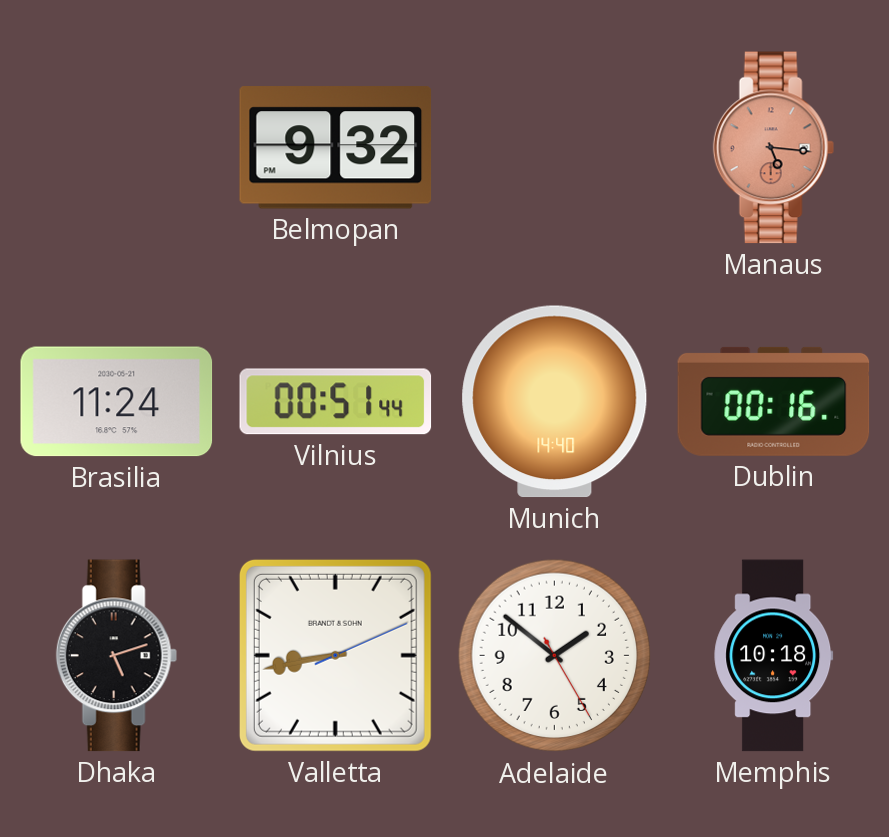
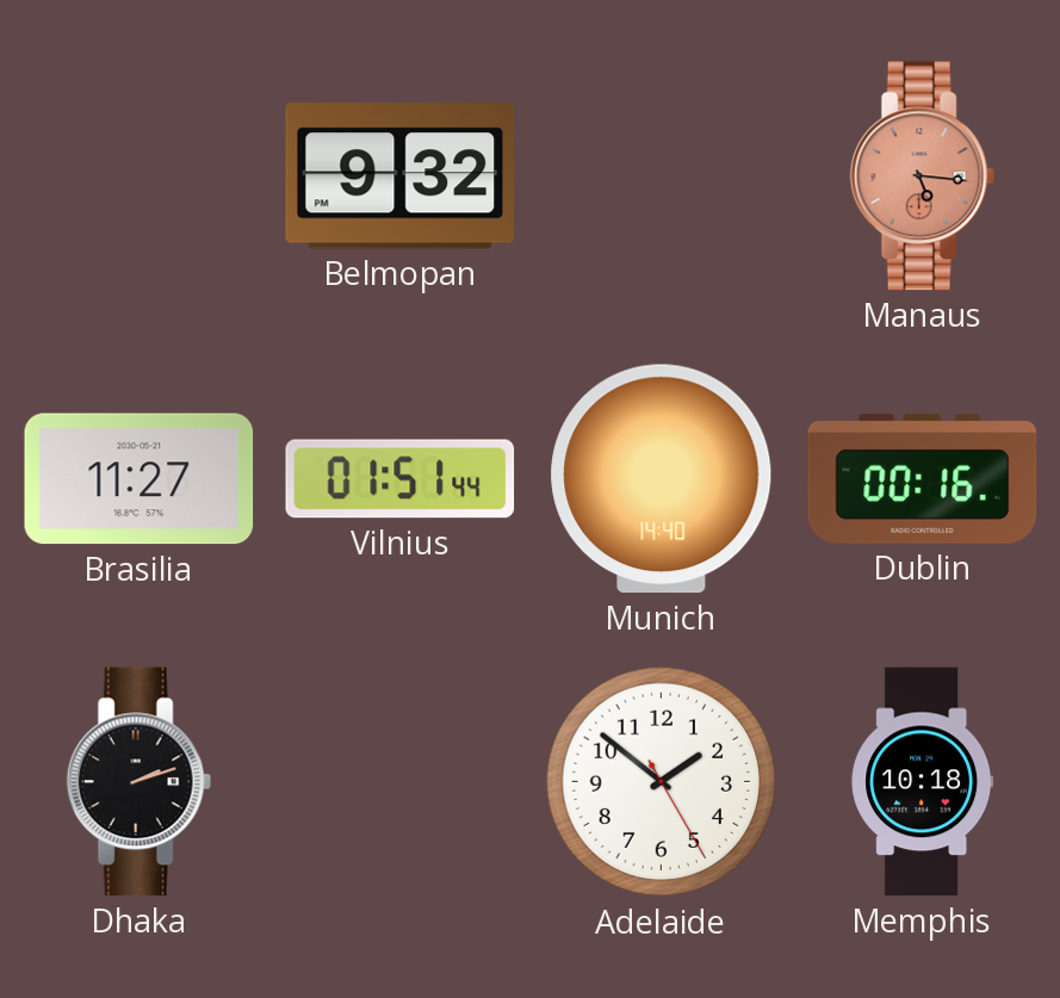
Brasilia: 11:24 -> 11:27
Vilnius: 00:51 -> 01:51
Dhaka: 5:12 -> 2:12
Valletta: 8:43 -> none
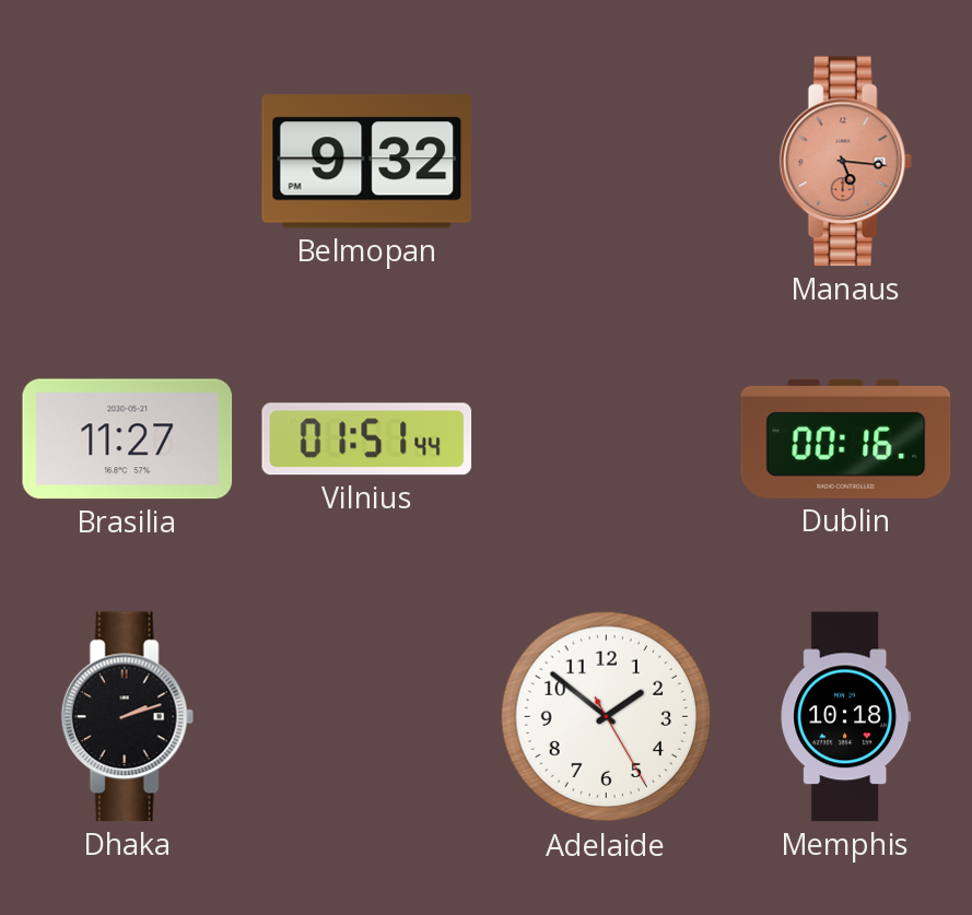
Munich: 14:40 -> none
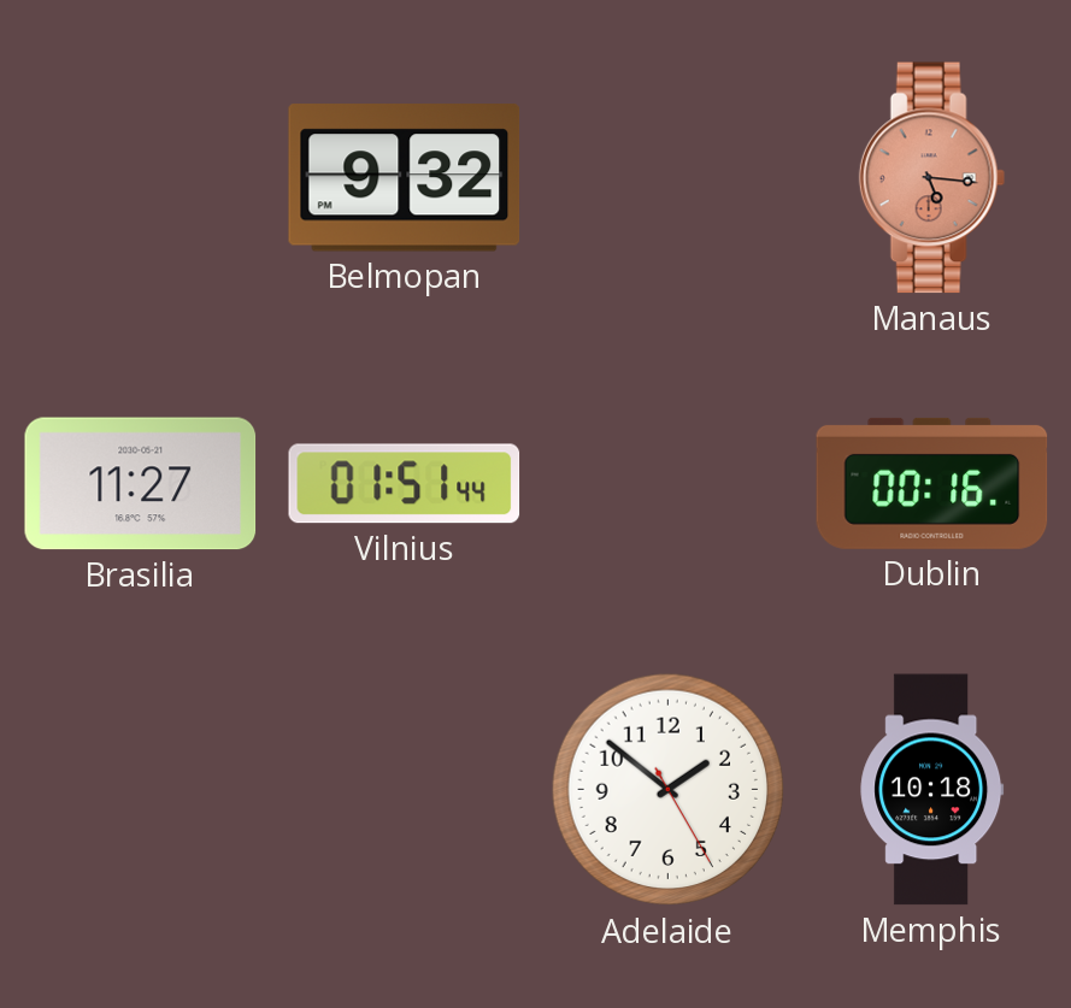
Dhaka: 2:12 -> none
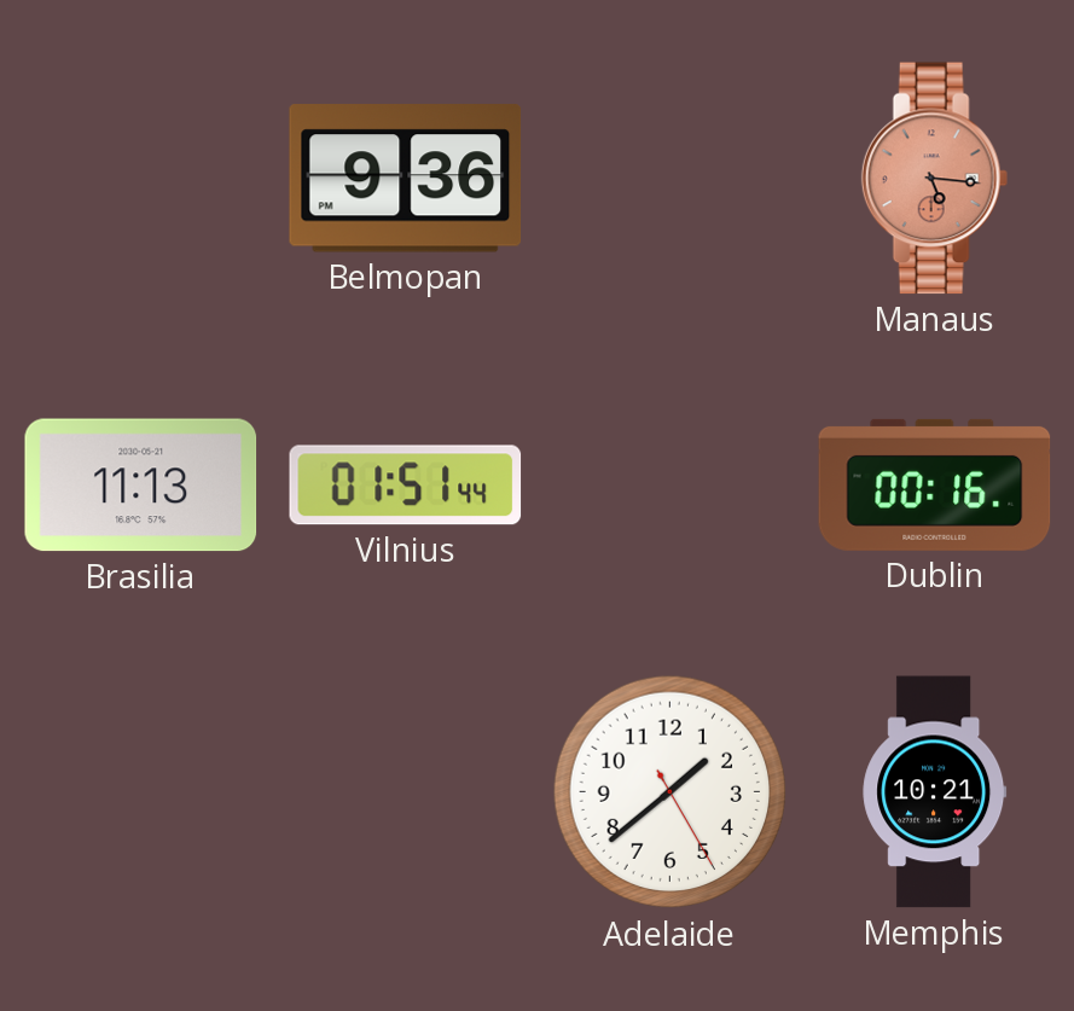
Belmopan: 9:32 -> 9:36
Brasilia: 11:27 -> 11:13
Adelaide: 1:51 -> 1:38
Memphis: 10:18 -> 10:21
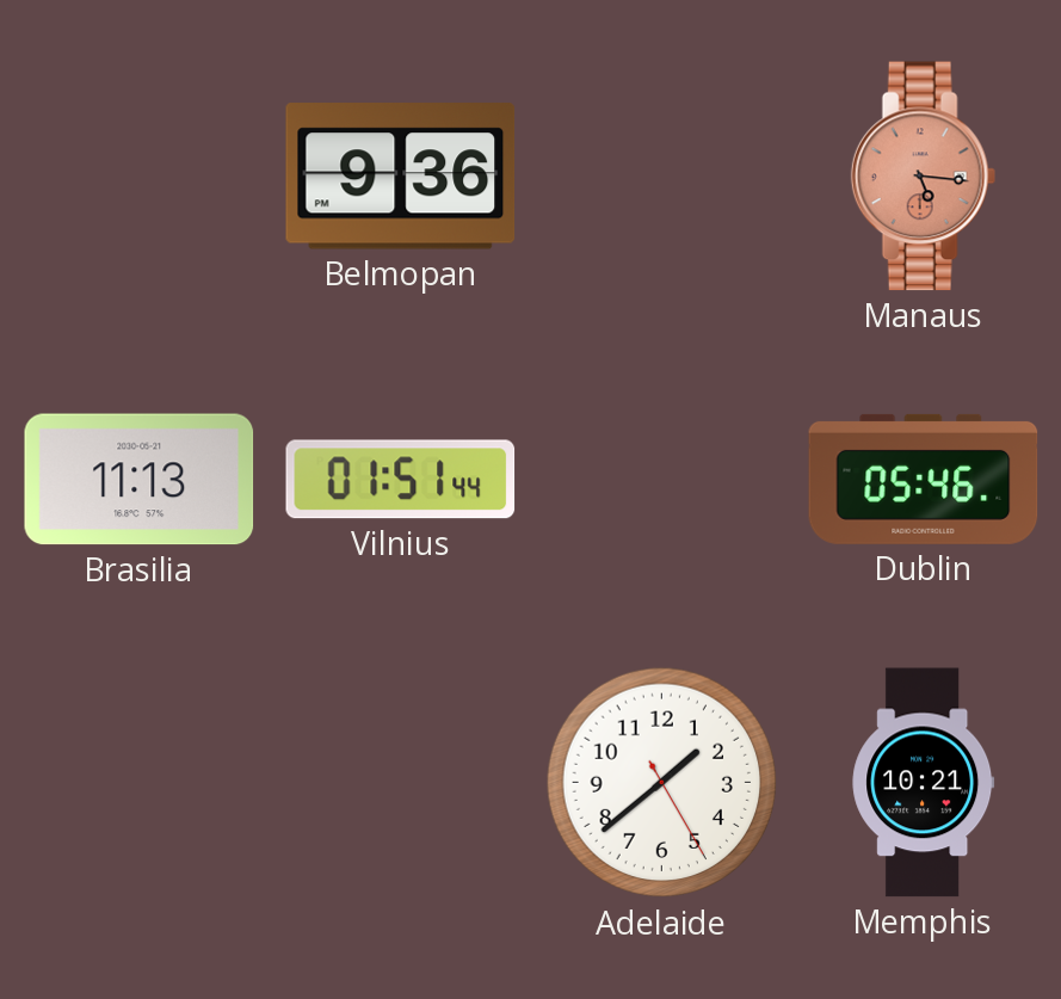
Dublin: 00:16 -> 05:46
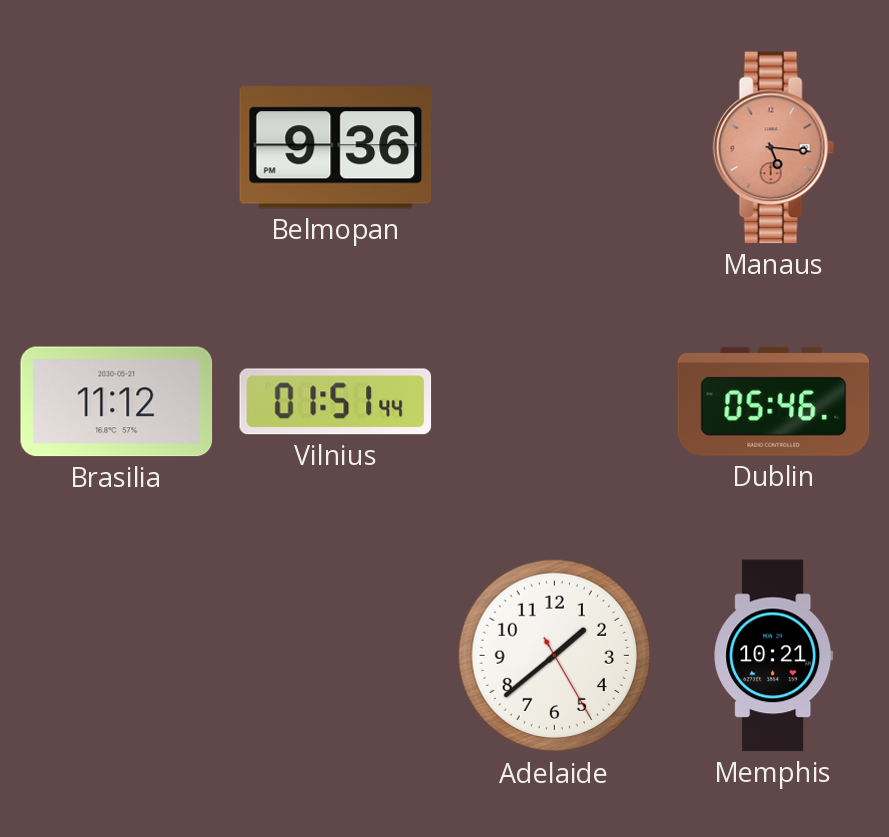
Brasilia: 11:13 -> 11:12
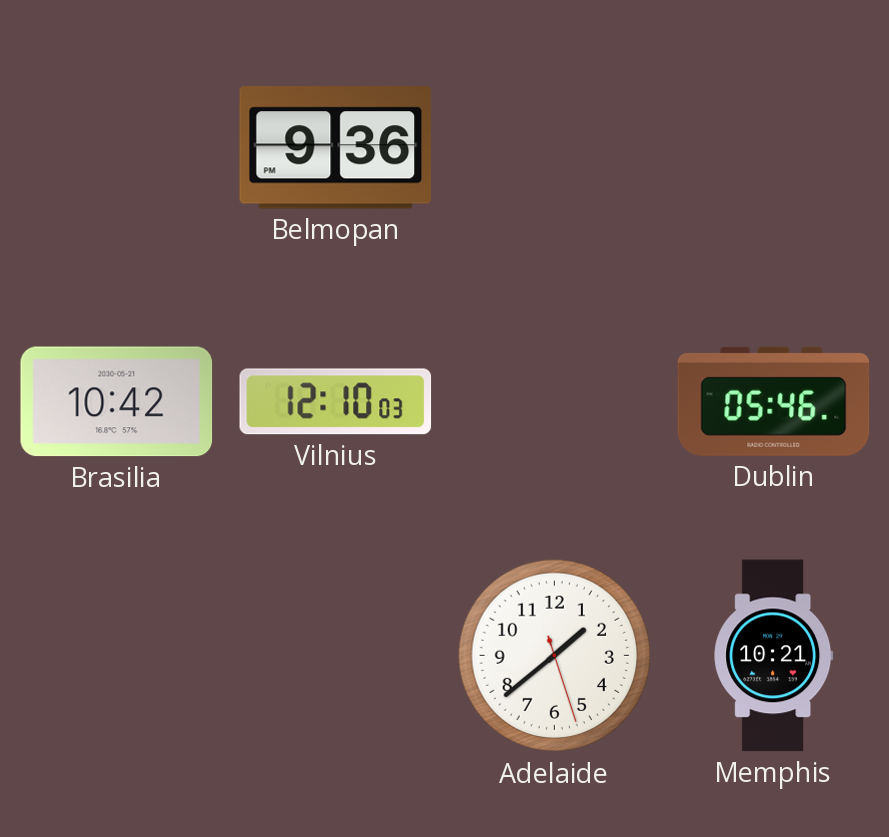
Manaus: 5:16 -> none
Brasilia: 11:12 -> 10:42
Vilnius: 01:51 -> 12:10
Adelaide: 1:38:25 -> 1:38:27
